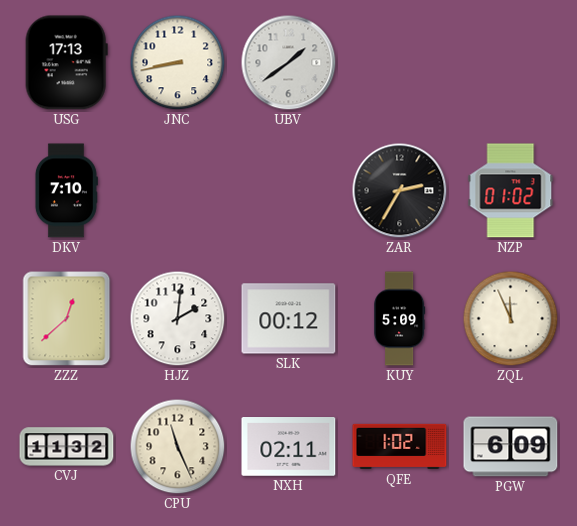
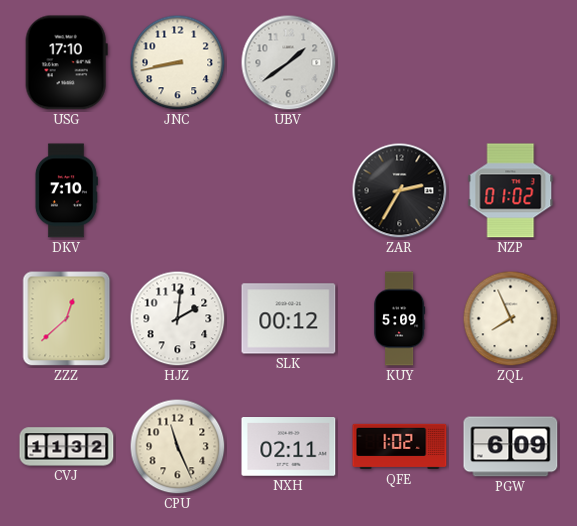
USG: 17:13 -> 17:10
ZQL: 11:56 -> 7:56
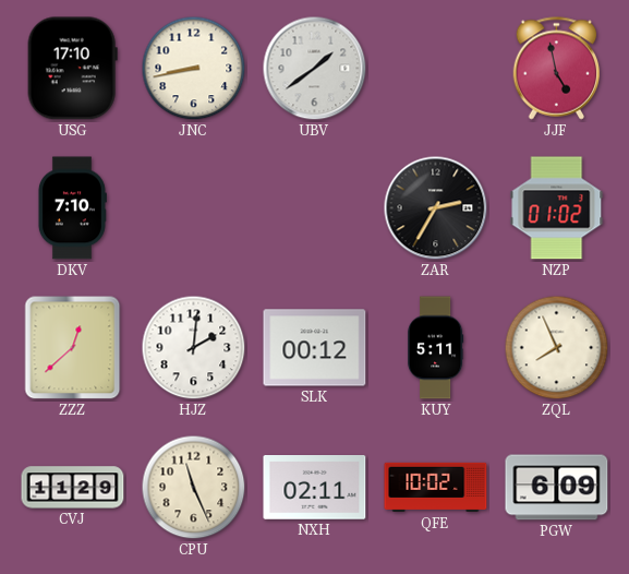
JJF: none -> 4:58
KUY: 5:09 -> 5:11
CVJ: 11:32 -> 11:29
QFE: 1:02 -> 10:02
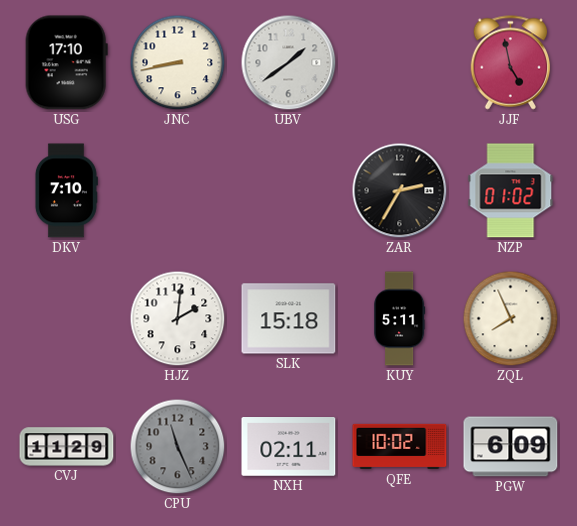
ZZZ: 12:38 -> none
SLK: 00:12 -> 15:18
CPU dial: cream -> grey
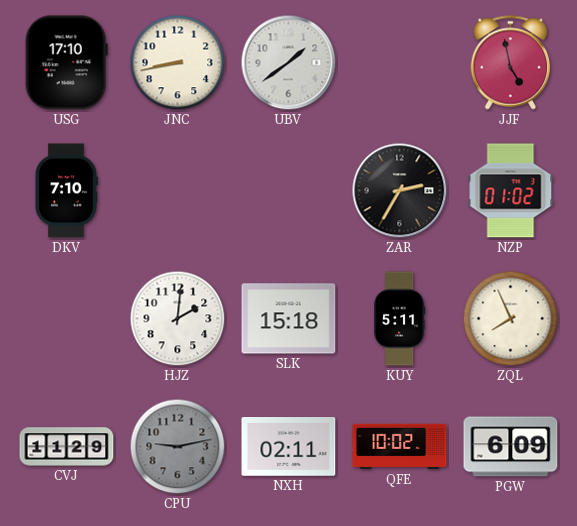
CPU: 11:26 -> 9:13
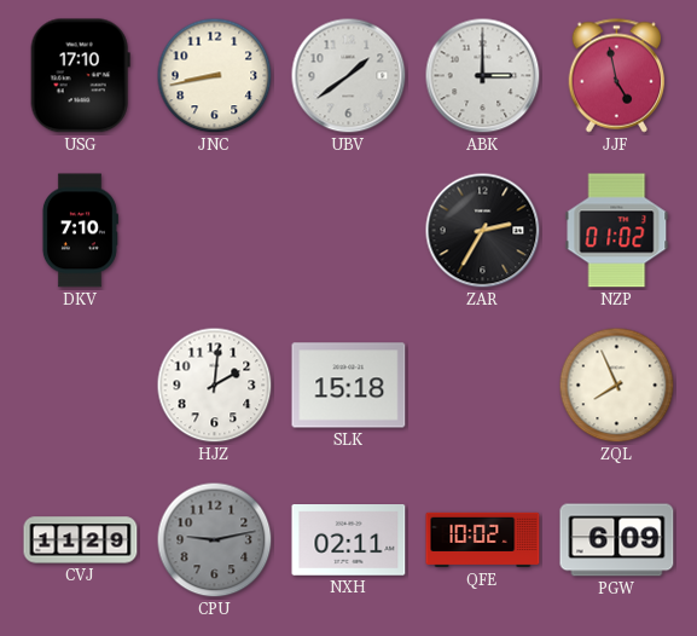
ABK: none -> 3:00
KUY: 5:11 -> none
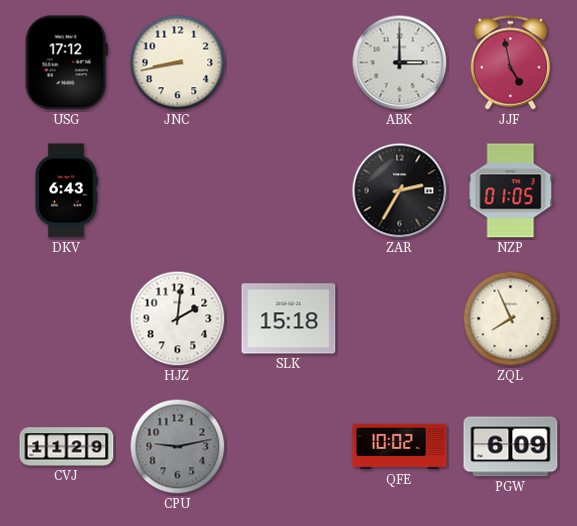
USG: 17:10 -> 17:12
UBV: 1:39 -> none
DKV: 7:10 -> 6:43
NZP: 01:02 -> 01:05
NXH: 02:11 -> none
